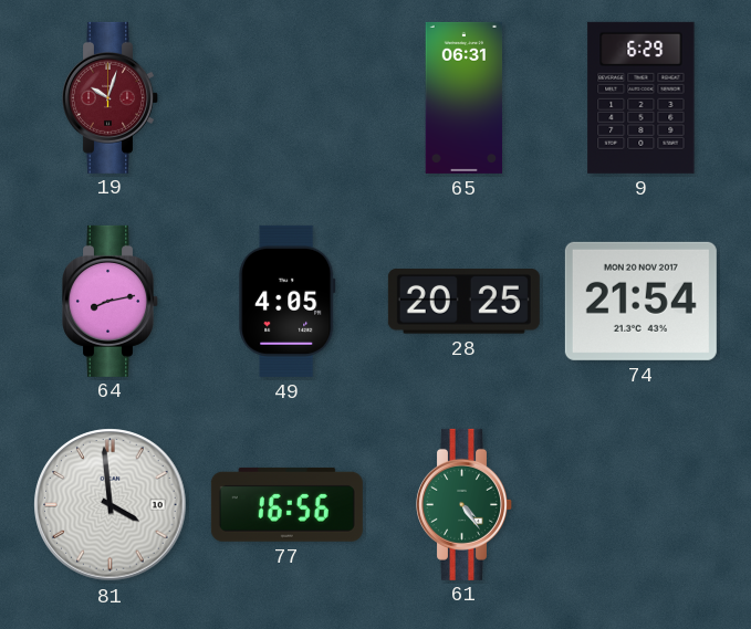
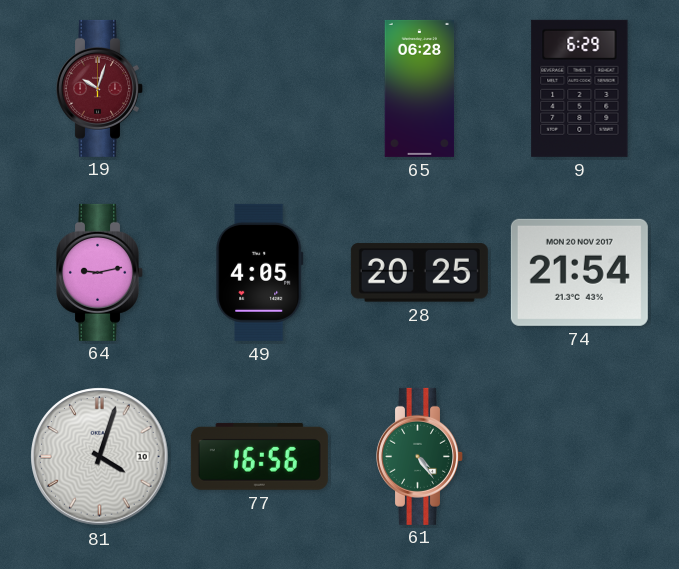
65: 06:31 -> 06:28
64: 8:13 -> 9:13
81: 3:59 -> 4:03
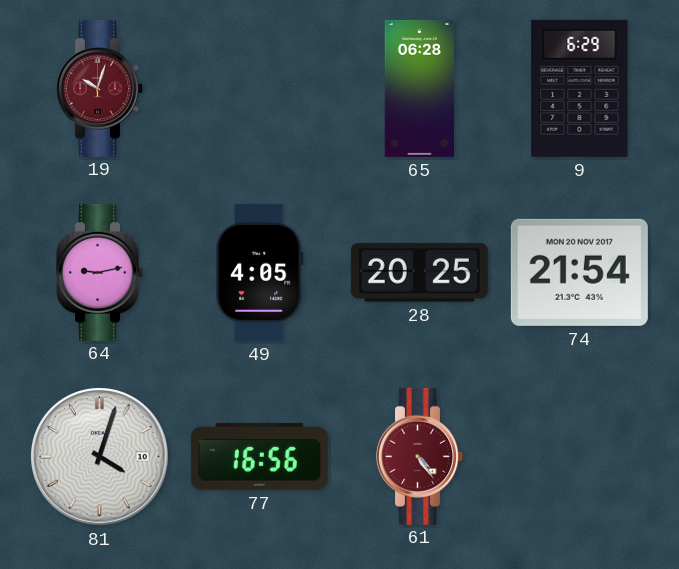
61 dial: green -> burgundy
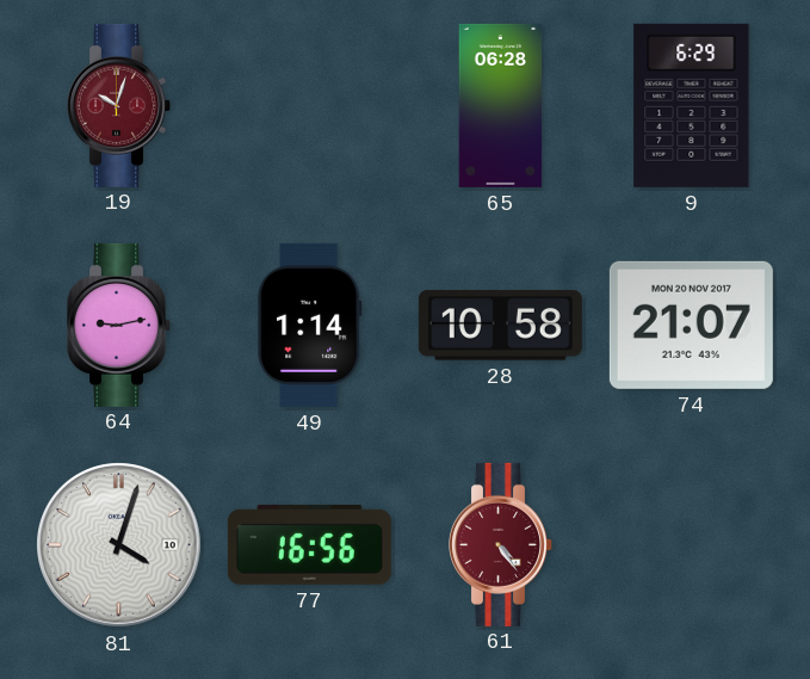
49: 4:05 -> 1:14
28: 20:25 -> 10:58
74: 21:54 -> 21:07
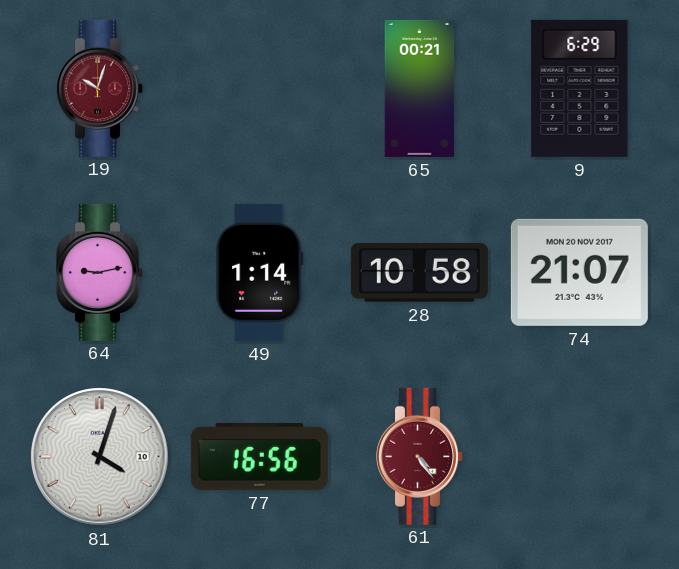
65: 06:28 -> 00:21
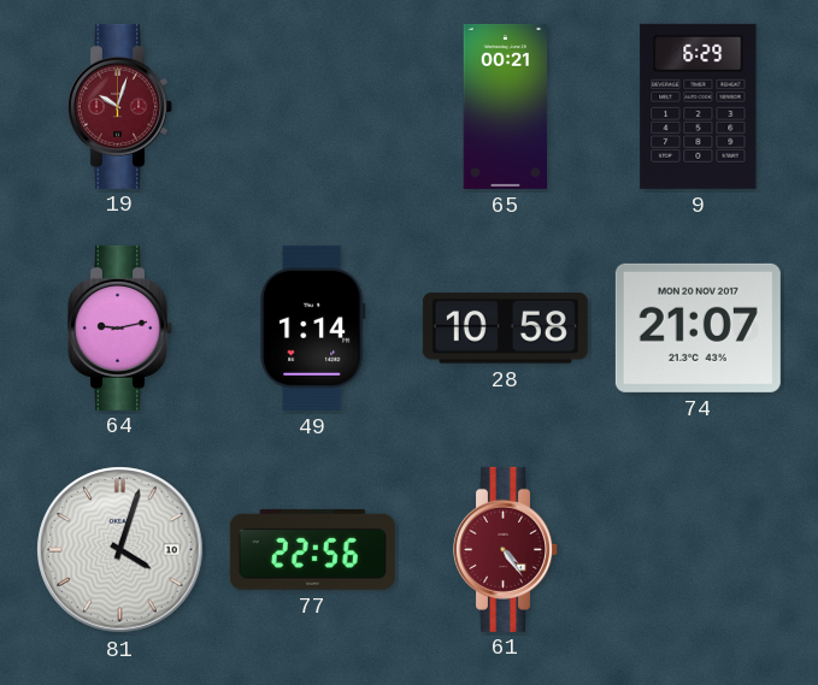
77: 16:56 -> 22:56
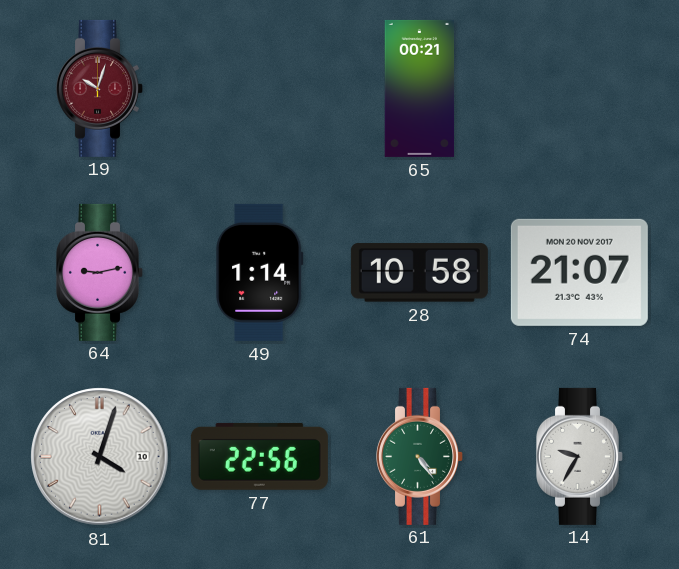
9: 6:29 -> none
61 dial: burgundy -> green
14: none -> 9:35
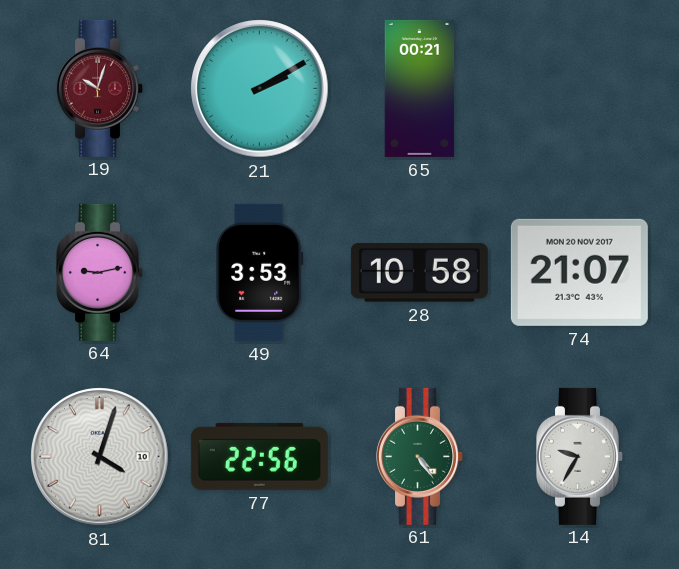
21: none -> 2:10
49: 1:14 -> 3:53
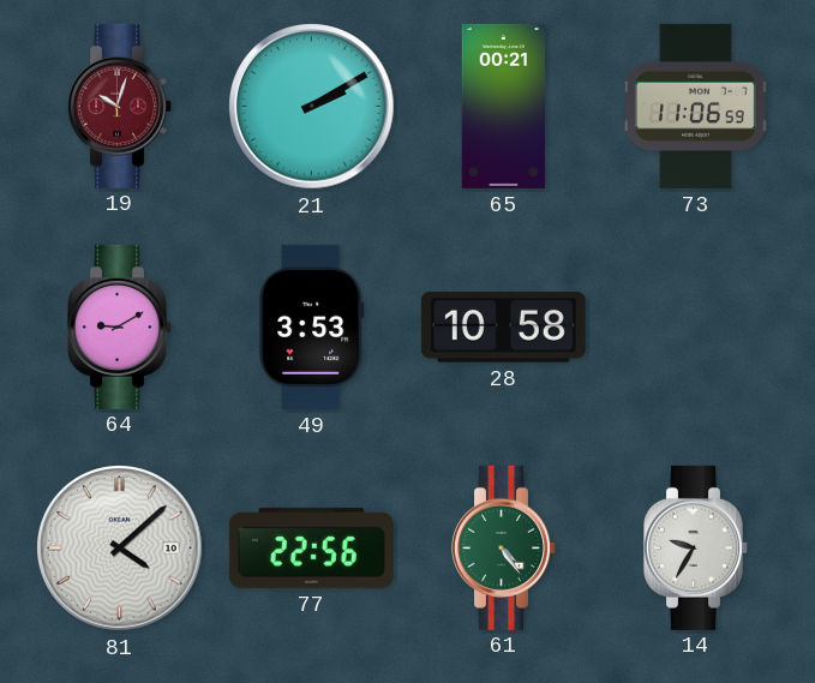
73: none -> 11:06
64: 9:13 -> 9:10
74: 21:07 -> none
81: 4:03 -> 4:08
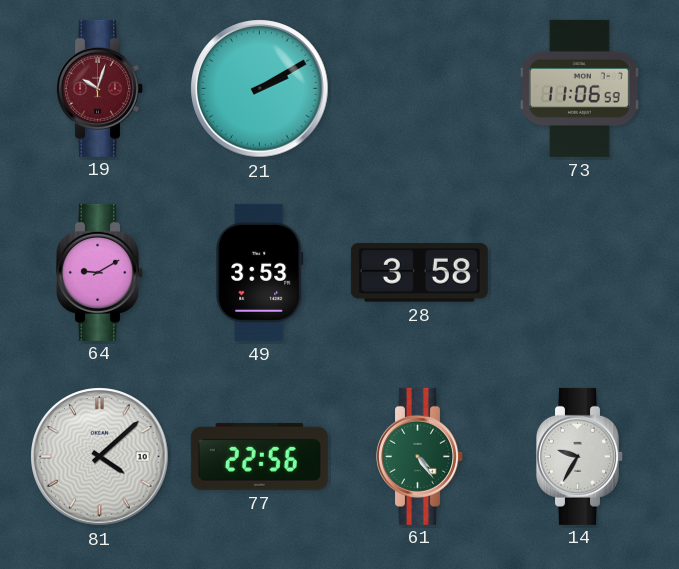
65: 00:21 -> none
28: 10:58 -> 3:58
